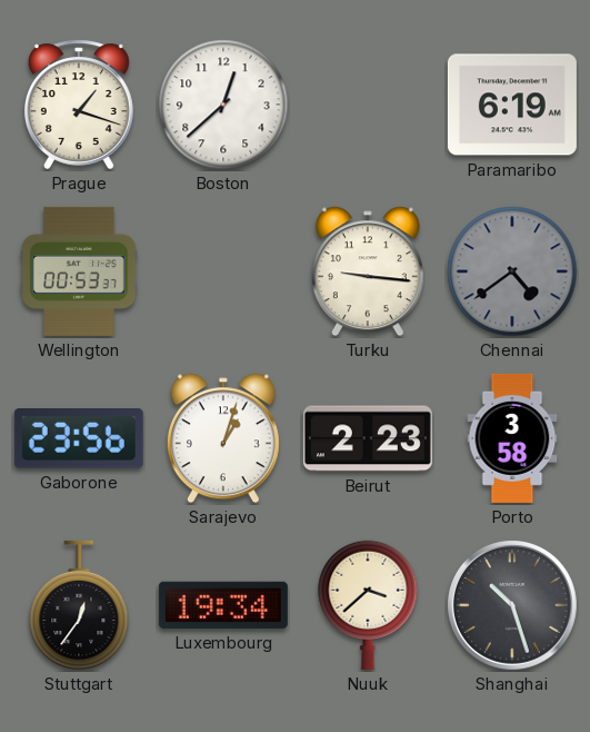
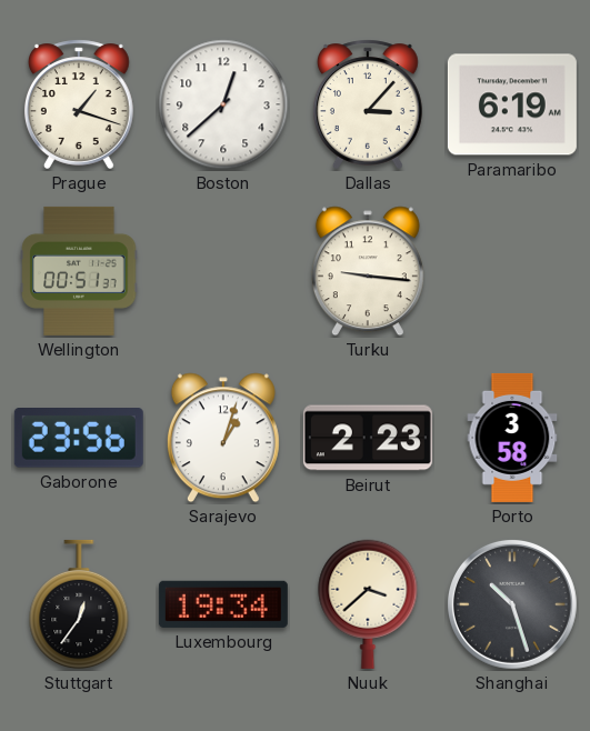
Dallas: none -> 3:07
Wellington: 00:53 -> 00:51
Chennai: 4:39 -> none
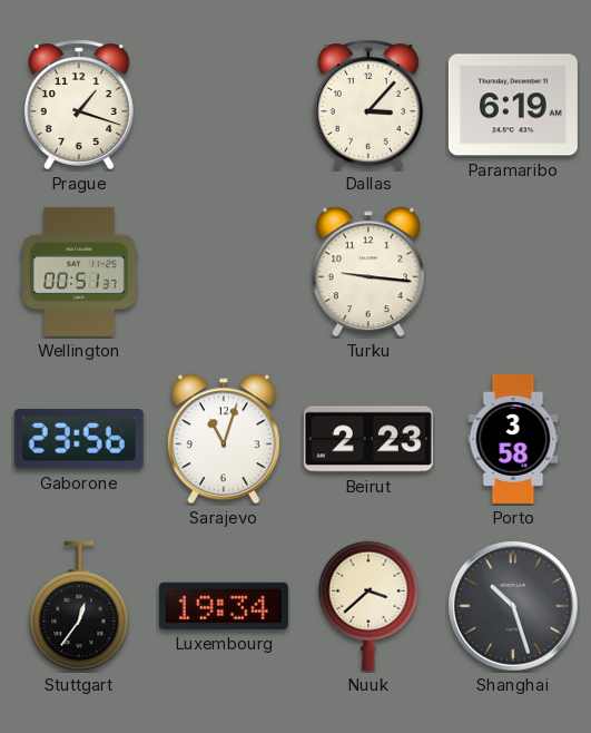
Boston: 12:38 -> none
Sarajevo: 1:03 -> 11:03
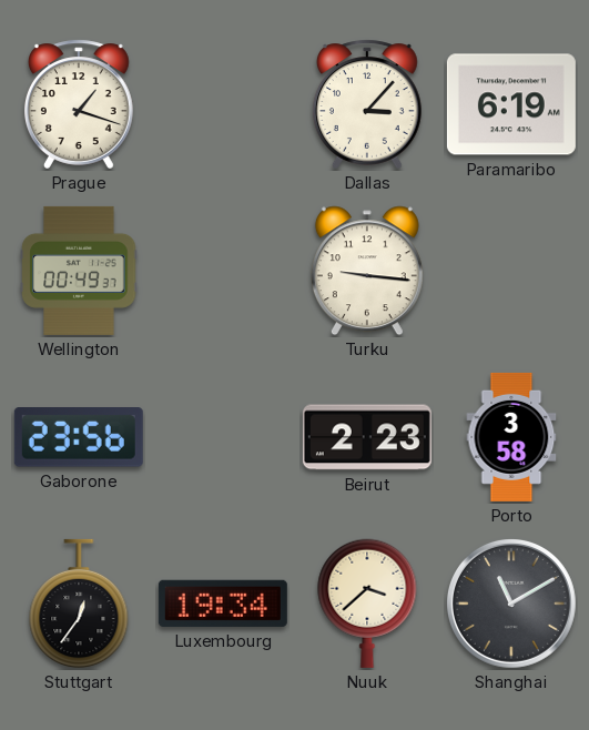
Wellington: 00:51 -> 00:49
Sarajevo: 11:03 -> none
Shanghai: 10:27 -> 11:10
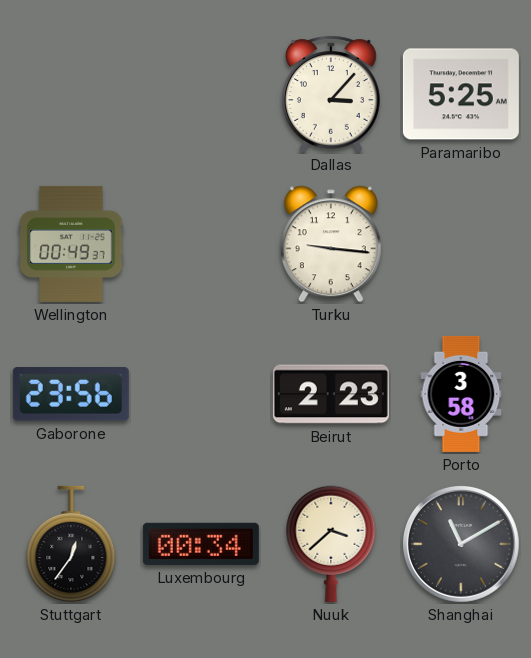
Prague: 1:18 -> none
Paramaribo: 6:19 -> 5:25
Luxembourg: 19:34 -> 00:34
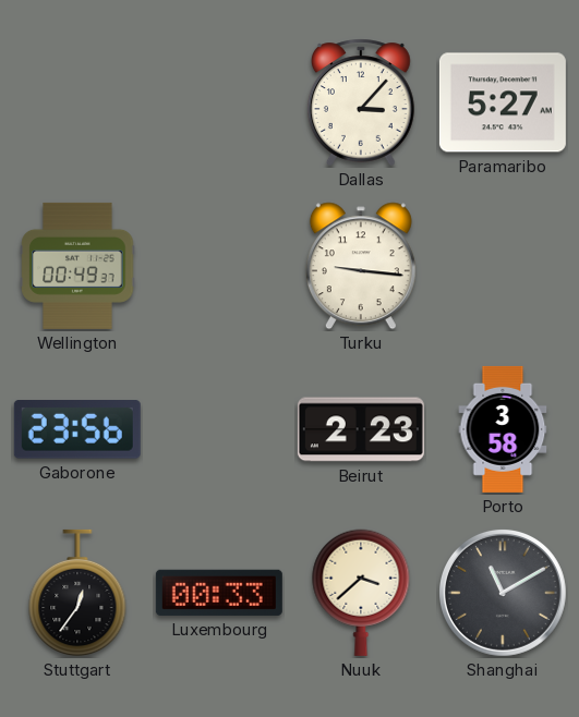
Paramaribo: 5:25 -> 5:27
Luxembourg: 00:34 -> 00:33
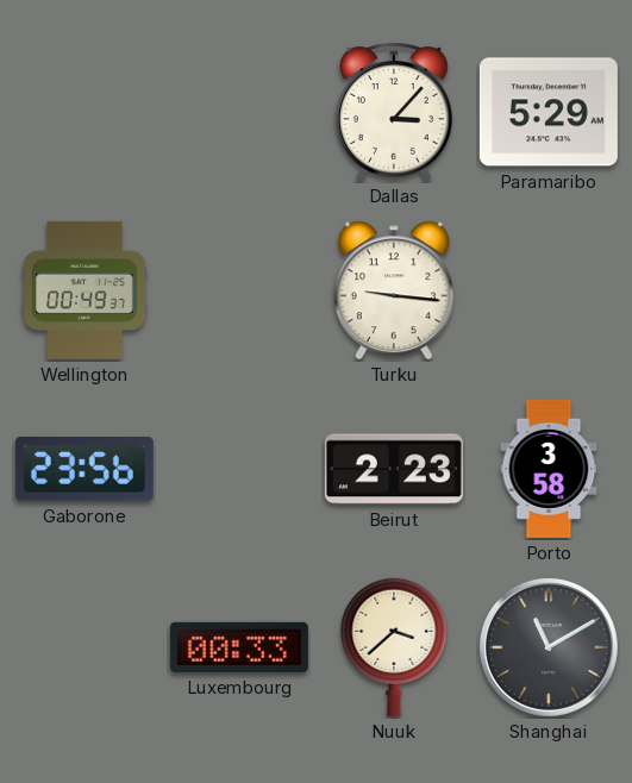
Paramaribo: 5:27 -> 5:29
Stuttgart: 12:36 -> none
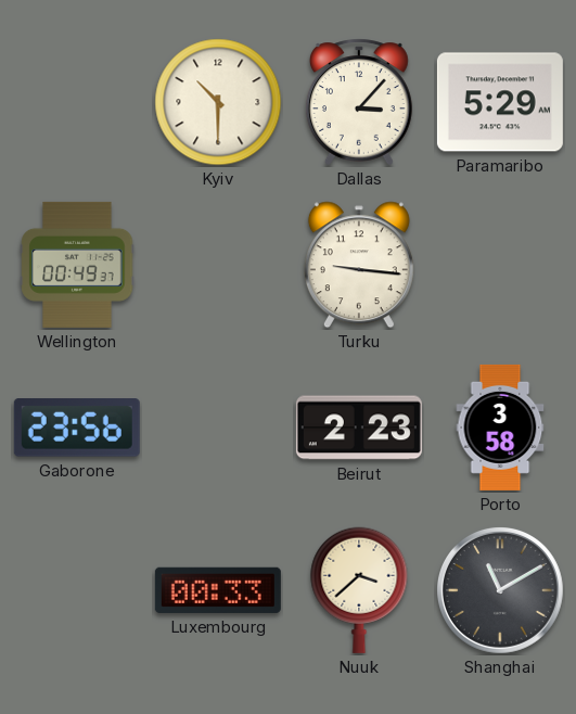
Kyiv: none -> 10:30
